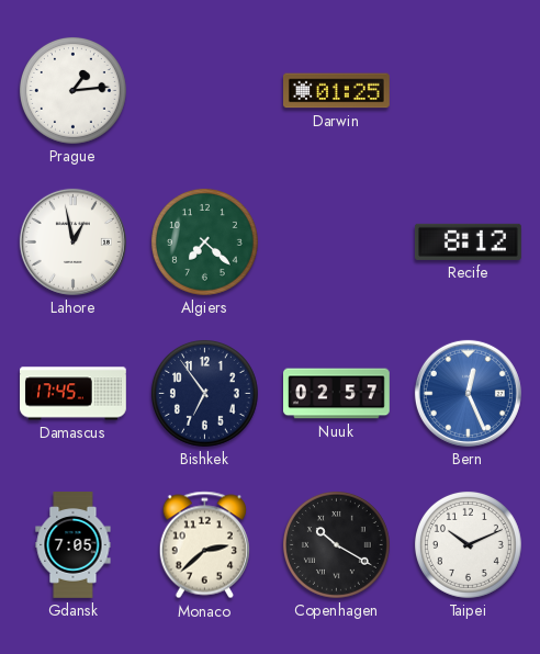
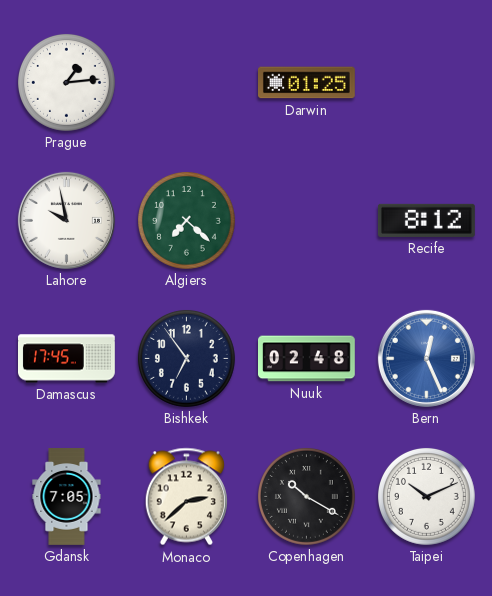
Lahore: 12:58 -> 9:58
Nuuk: 02:57 -> 02:48
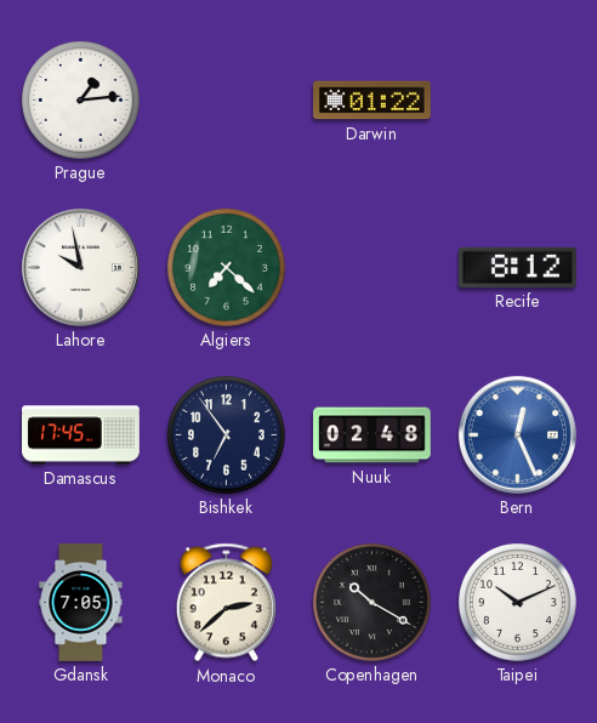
Darwin: 01:25 -> 01:22
